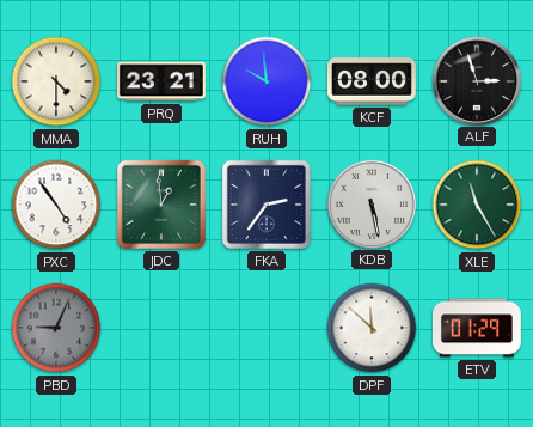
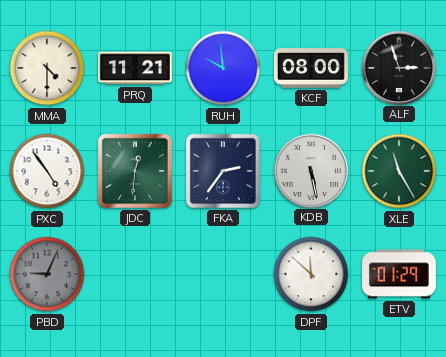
PRQ: 23:21 -> 11:21
JDC: 12:59 -> 12:31
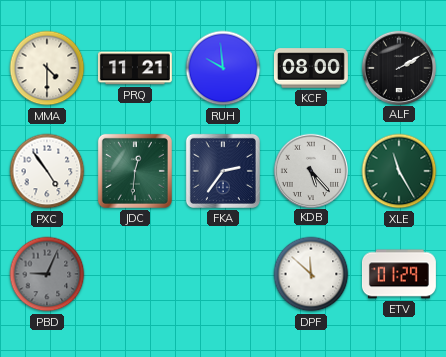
ALF: 2:57 -> 2:10
KDB: 5:28 -> 5:23
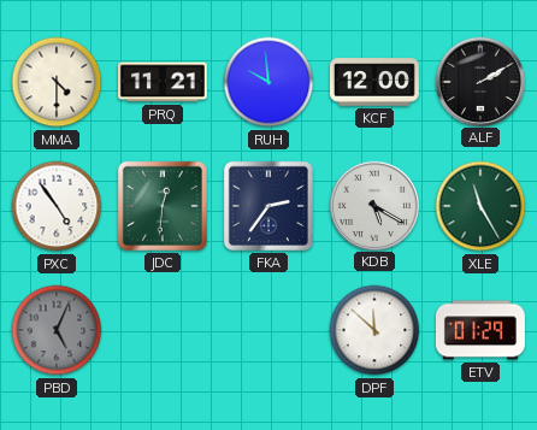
KCF: 08:00 -> 12:00
KDB: 5:23 -> 5:20
PBD: 9:04 -> 5:04
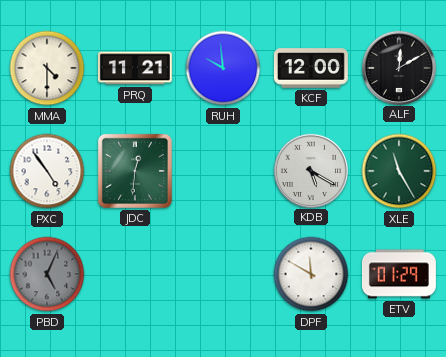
ALF: 2:10 -> 12:10
FKA: 2:36 -> none
DPF: 11:52 -> 11:50
